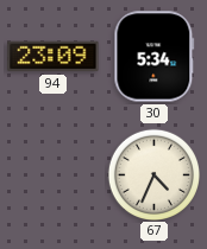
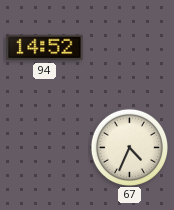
94: 23:09 -> 14:52
30: 5:34 -> none
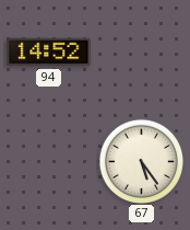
67: 4:34 -> 5:24
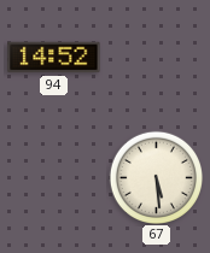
67: 5:24 -> 5:29
